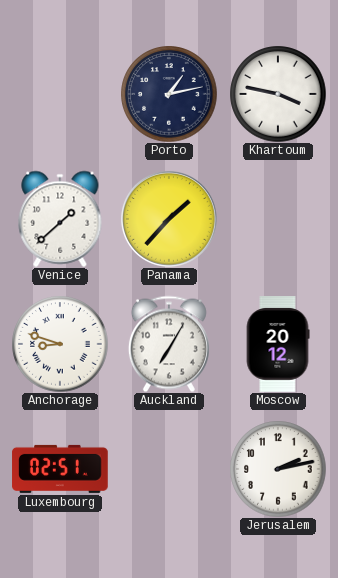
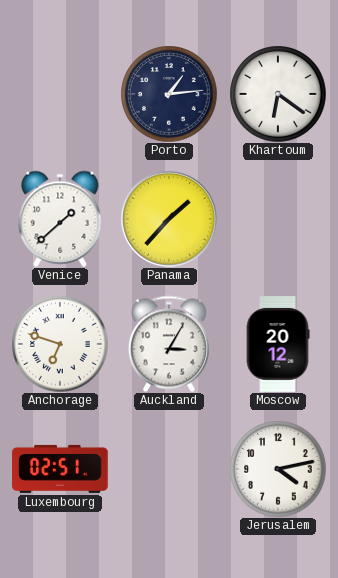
Porto: 1:13 -> 1:14
Khartoum: 3:47 -> 6:21
Anchorage: 8:48 -> 6:48
Auckland: 7:05 -> 3:05
Jerusalem: 2:13 -> 4:13
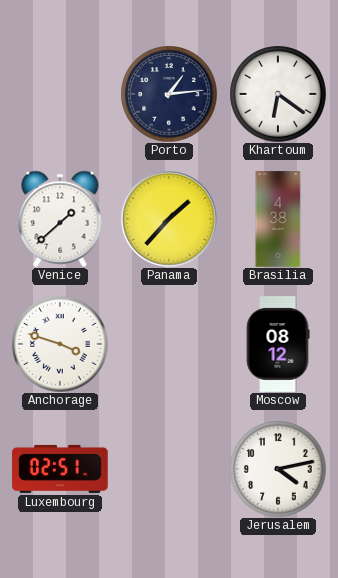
Brasilia: none -> 4:38
Anchorage: 6:48 -> 3:48
Auckland: 3:05 -> none
Moscow: 20:12 -> 08:12
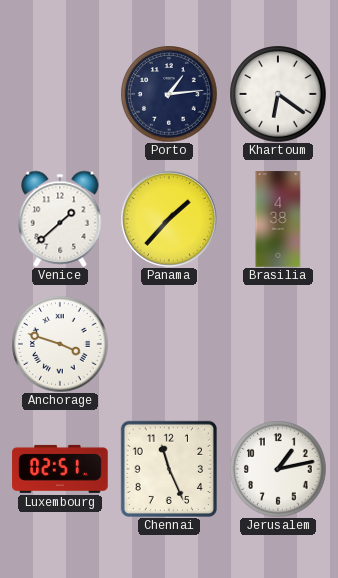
Moscow: 08:12 -> none
Chennai: none -> 11:26
Jerusalem: 4:13 -> 1:13
